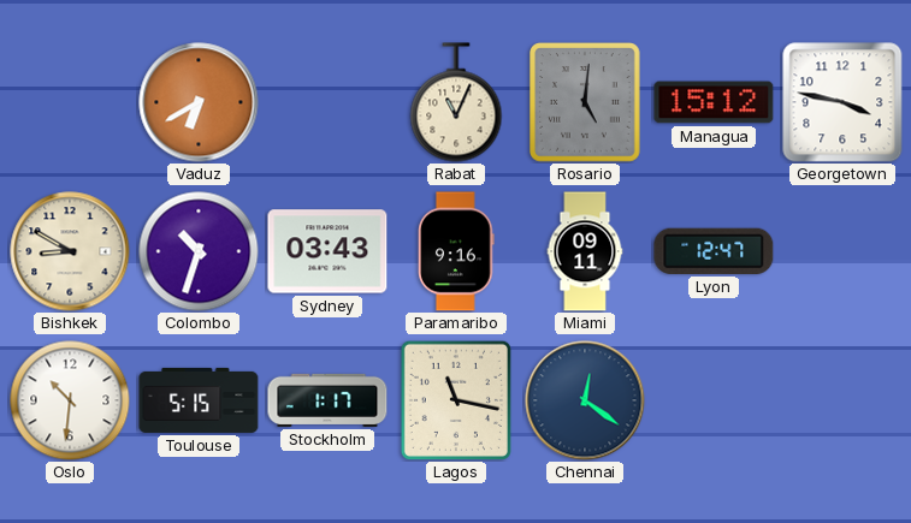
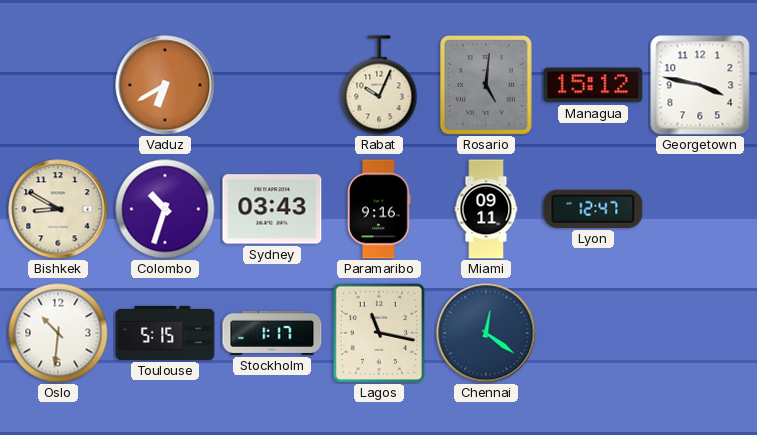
Rabat: 11:04 -> 10:04
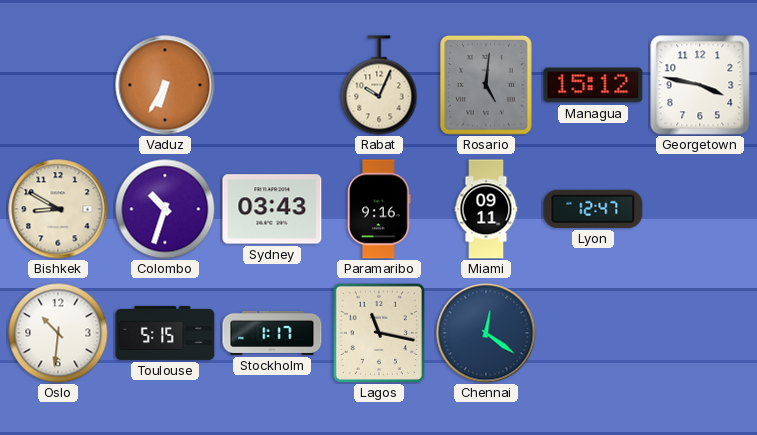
Vaduz: 6:40 -> 6:35
